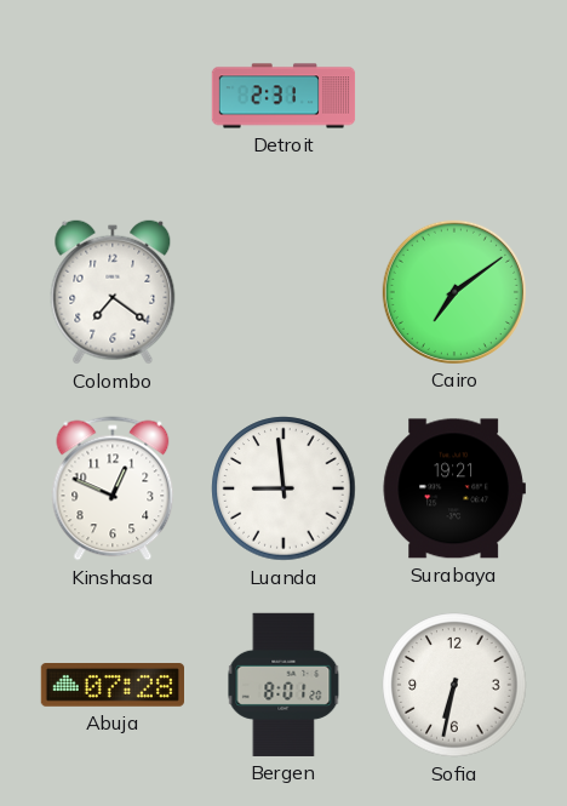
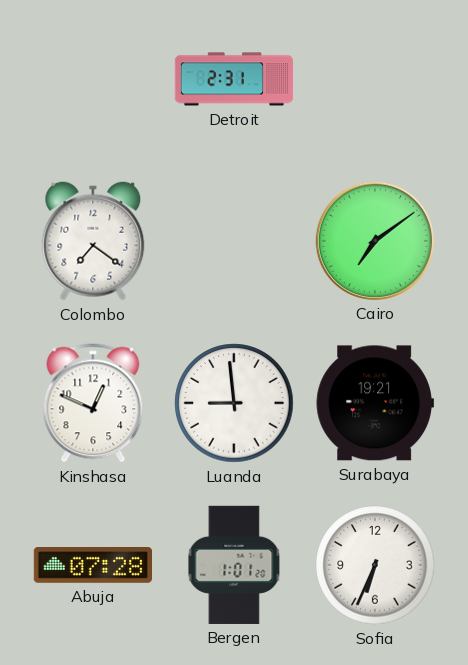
Bergen: 8:01 -> 1:01
Sofia: 6:32 -> 6:34
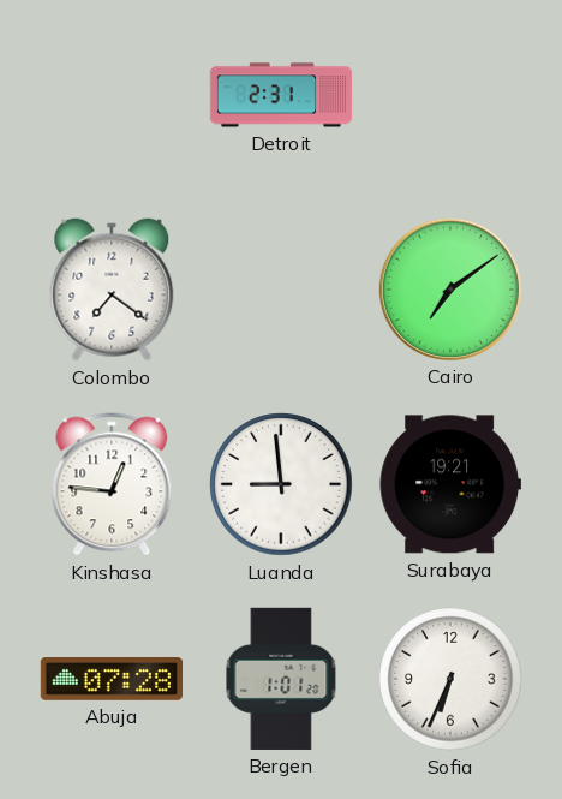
Kinshasa: 12:49 -> 12:46
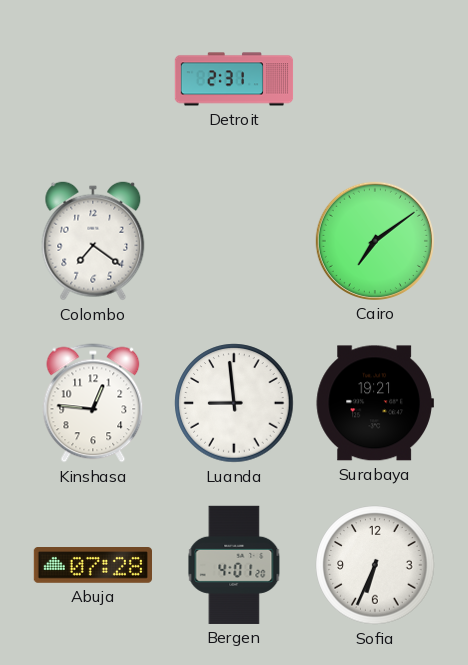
Bergen: 1:01 -> 4:01
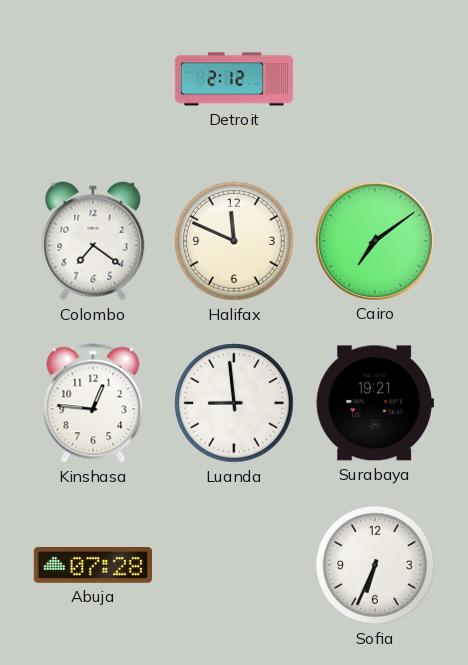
Detroit: 2:31 -> 2:12
Halifax: none -> 11:49
Bergen: 4:01 -> none
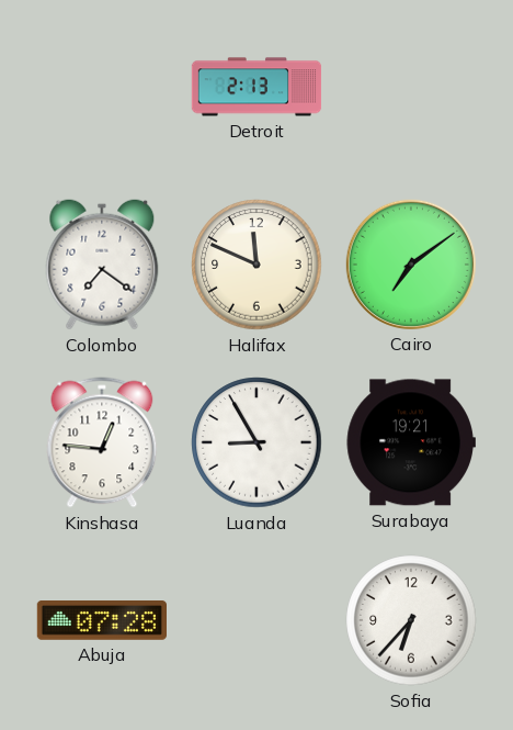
Detroit: 2:12 -> 2:13
Luanda: 8:59 -> 8:55
Sofia: 6:34 -> 6:37
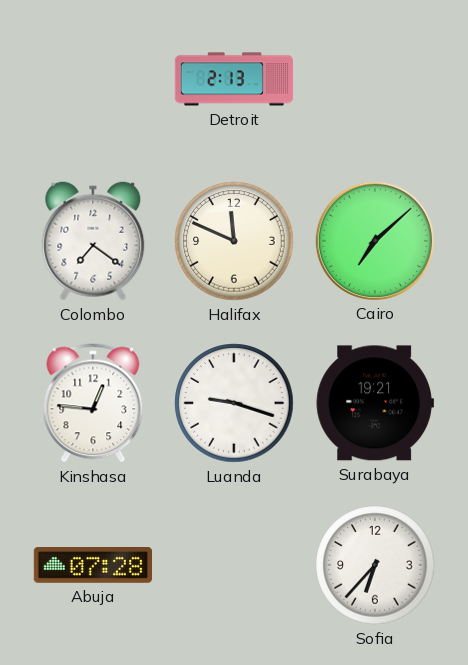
Cairo: 7:09 -> 7:08
Luanda: 8:55 -> 9:18
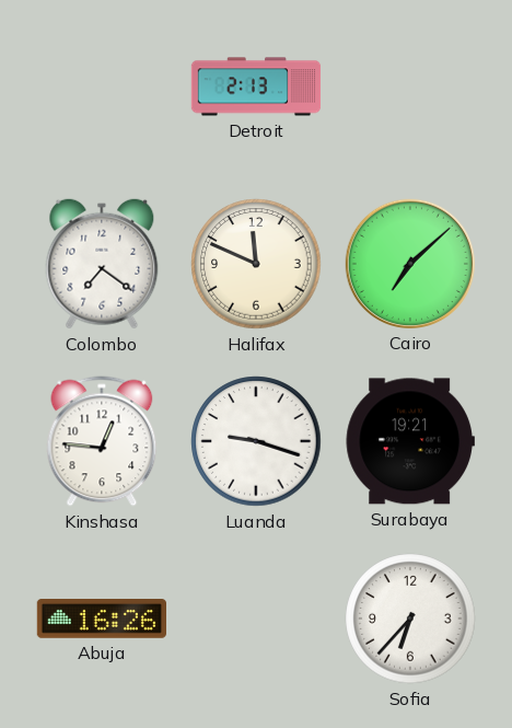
Abuja: 07:28 -> 16:26
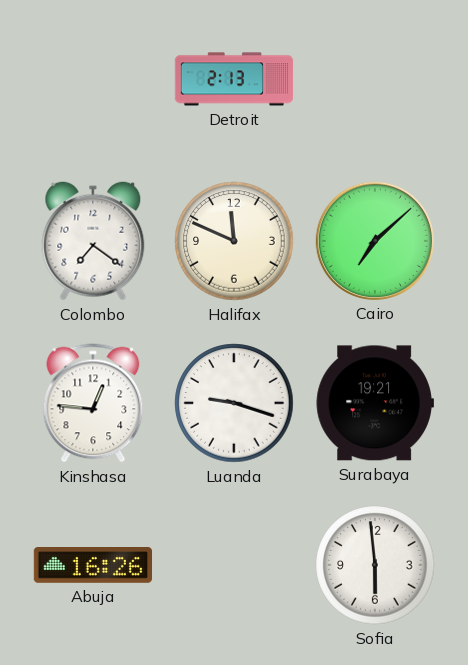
Sofia: 6:37 -> 5:59
